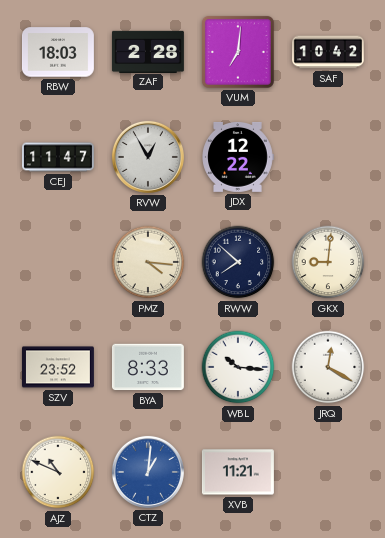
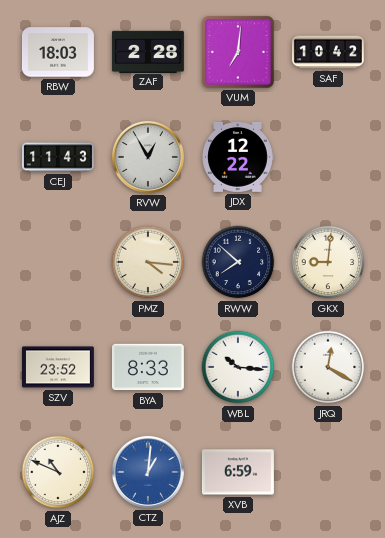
CEJ: 11:47 -> 11:43
XVB: 11:21 -> 6:59
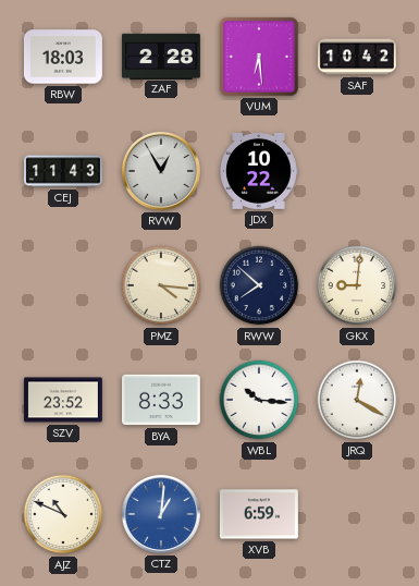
VUM: 7:01 -> 6:29
JDX: 12:22 -> 10:22
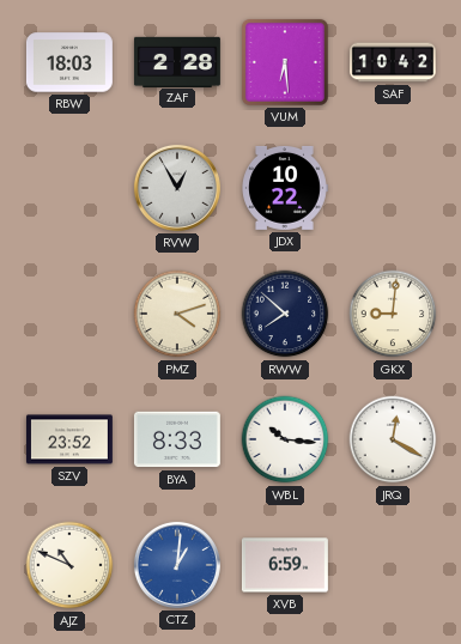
CEJ: 11:43 -> none
PMZ: 4:16 -> 4:12
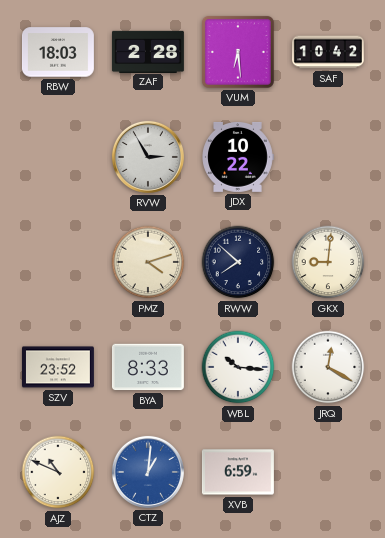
RVW: 12:55 -> 2:55
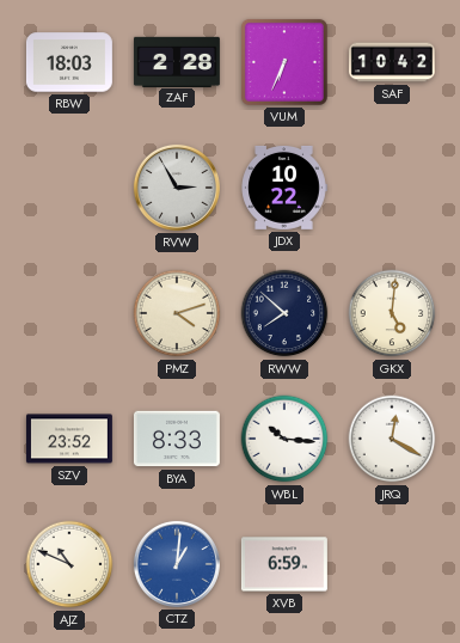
VUM: 6:29 -> 6:34
GKX: 9:01 -> 5:01
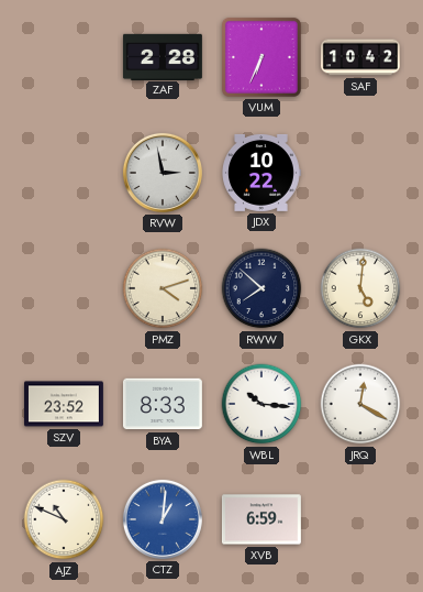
RBW: 18:03 -> none
RVW: 2:55 -> 2:58
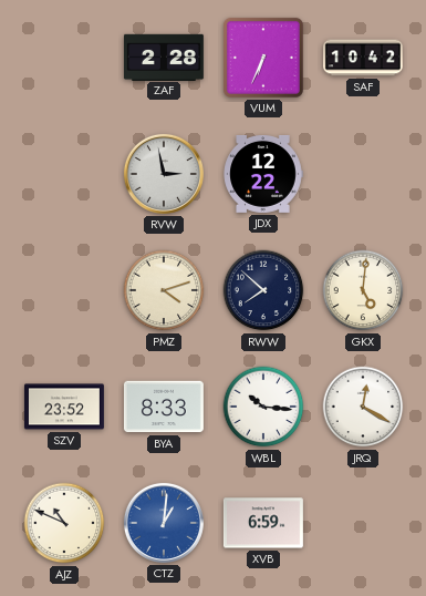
JDX: 10:22 -> 12:22
